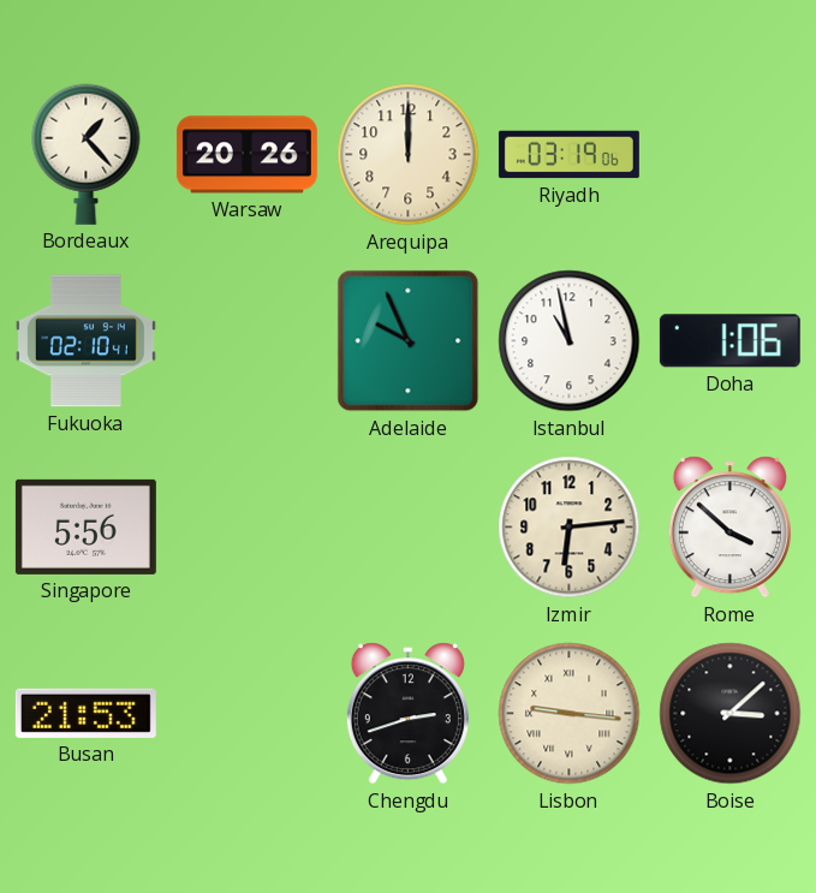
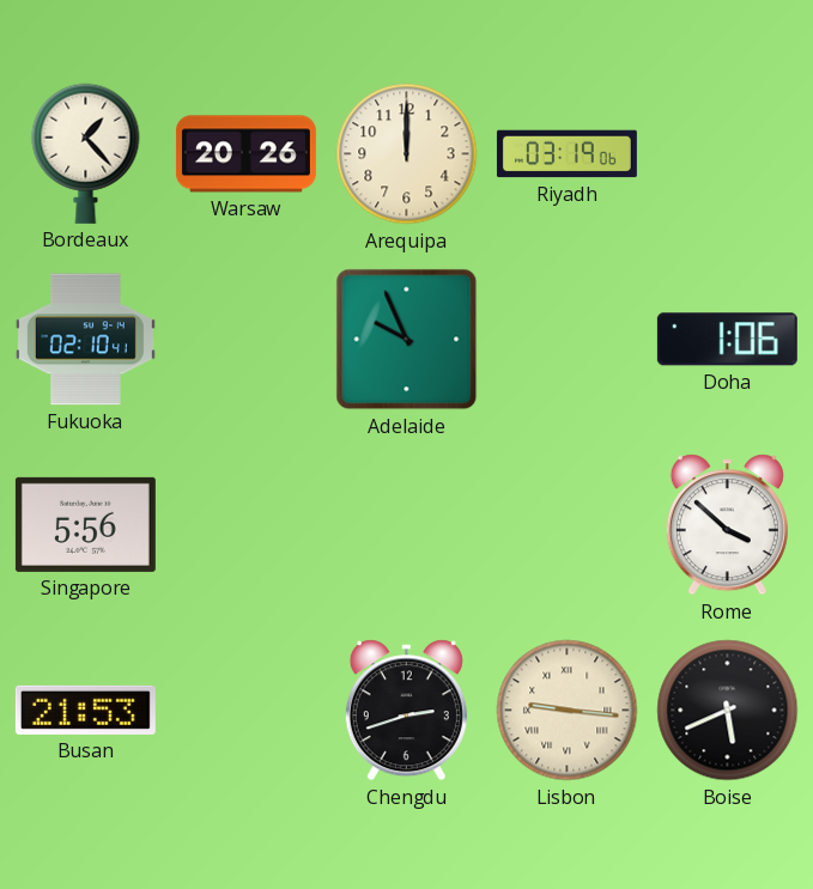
Istanbul: 10:58 -> none
Izmir: 6:14 -> none
Boise: 3:08 -> 5:41
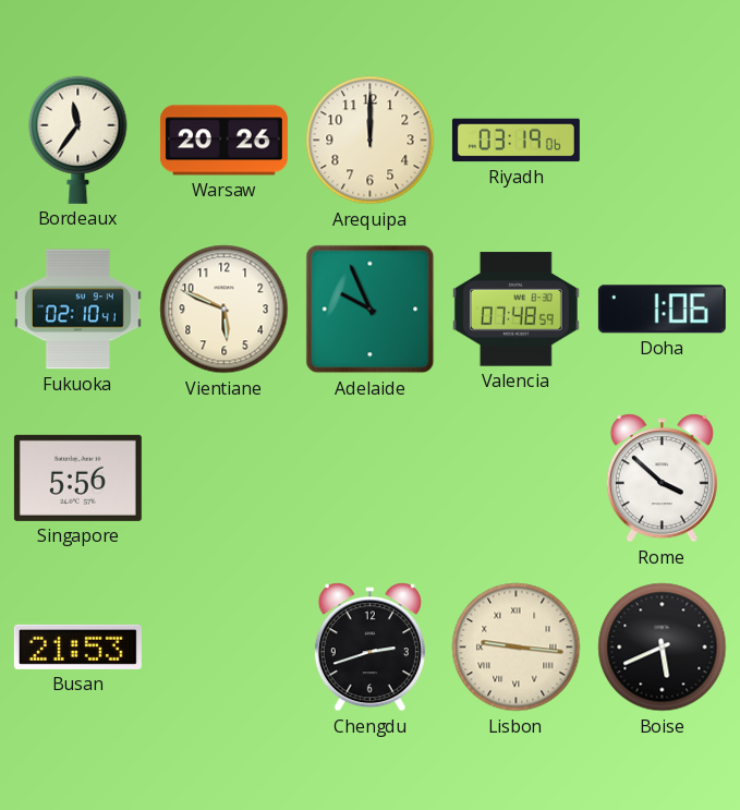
Bordeaux: 1:23 -> 11:36
Vientiane: none -> 5:49
Valencia: none -> 07:48
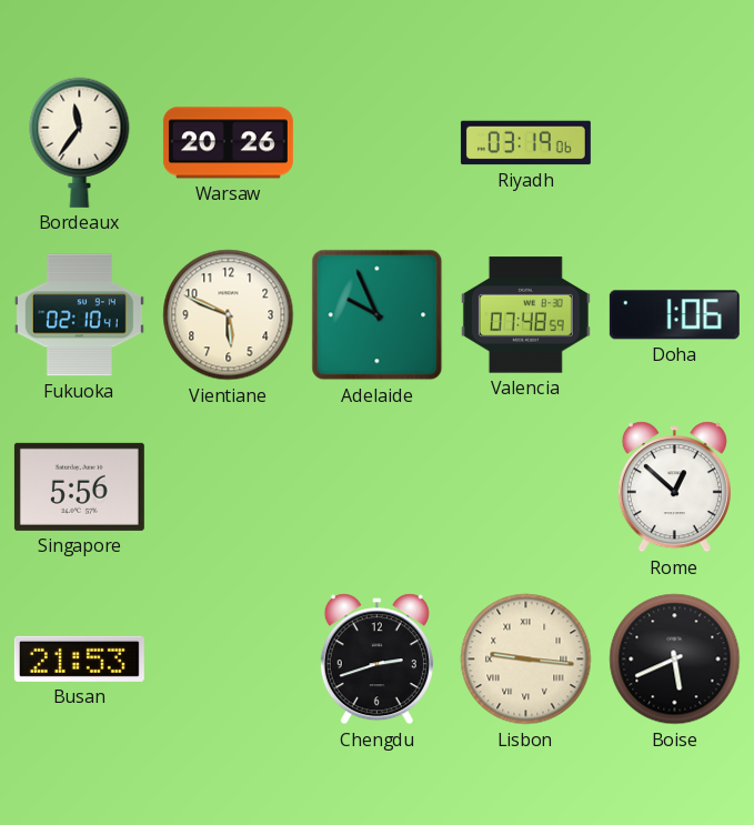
Arequipa: 12:00 -> none
Rome: 3:52 -> 12:52
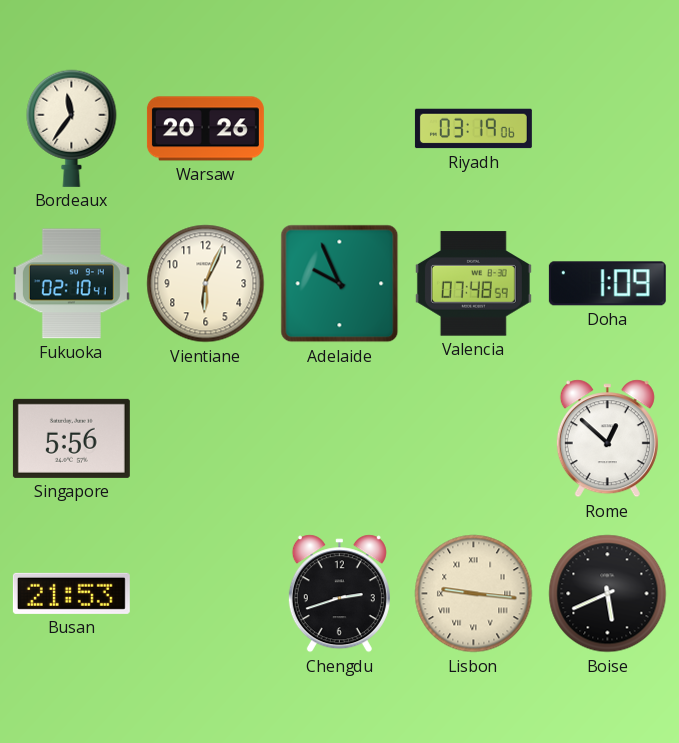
Vientiane: 5:49 -> 6:04
Doha: 1:06 -> 1:09
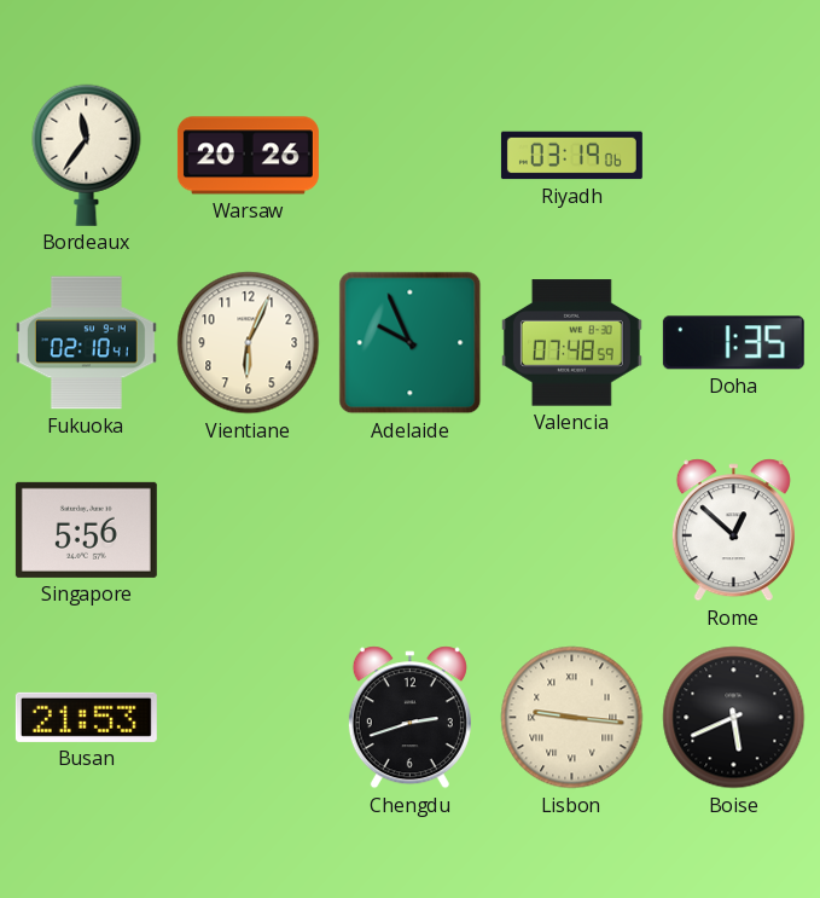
Doha: 1:09 -> 1:35
